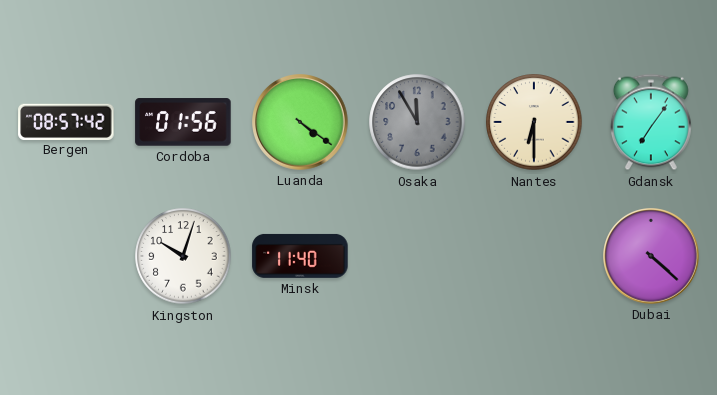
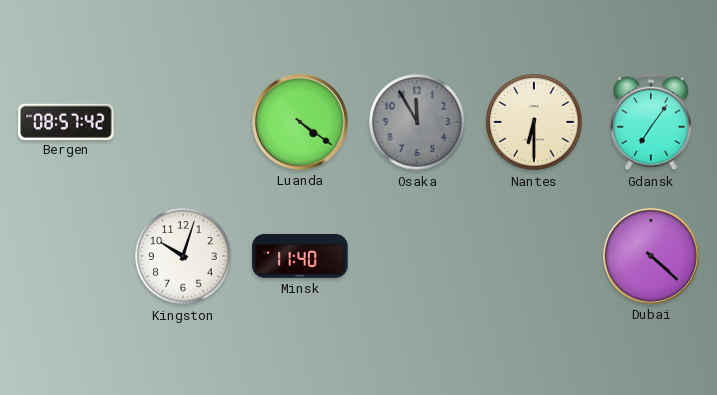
Cordoba: 01:56 -> none
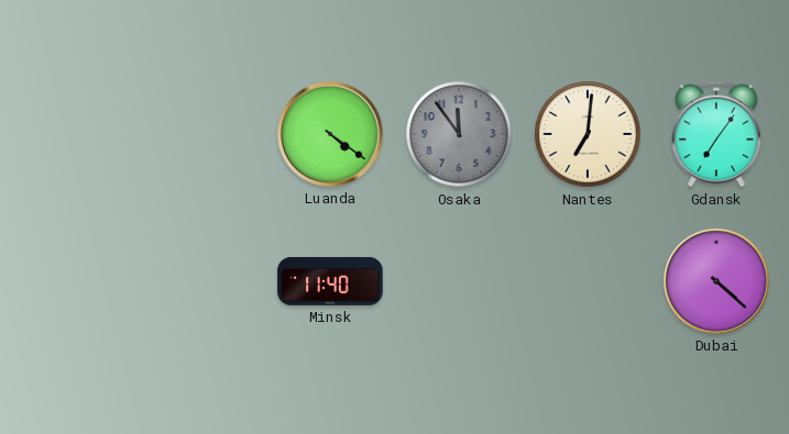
Bergen: 08:57 -> none
Osaka: 11:55 -> 11:54
Nantes: 6:30 -> 7:01
Kingston: 10:03 -> none
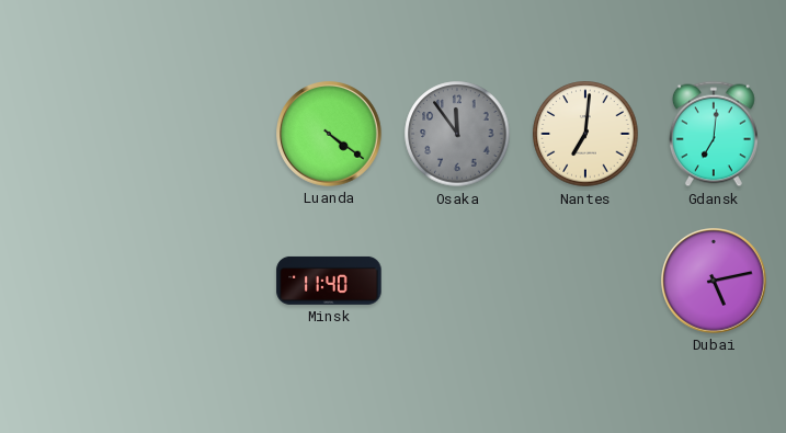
Gdansk: 7:06 -> 7:01
Dubai: 4:22 -> 5:13
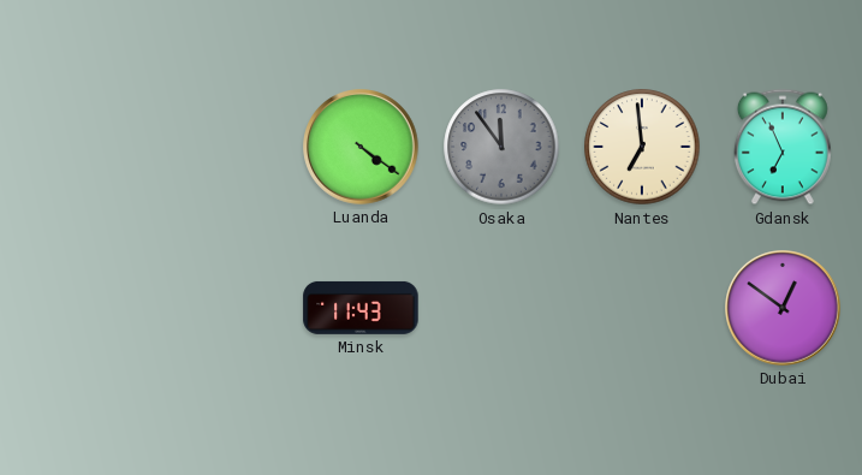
Nantes: 7:01 -> 6:59
Gdansk: 7:01 -> 6:56
Minsk: 11:40 -> 11:43
Dubai: 5:13 -> 12:51
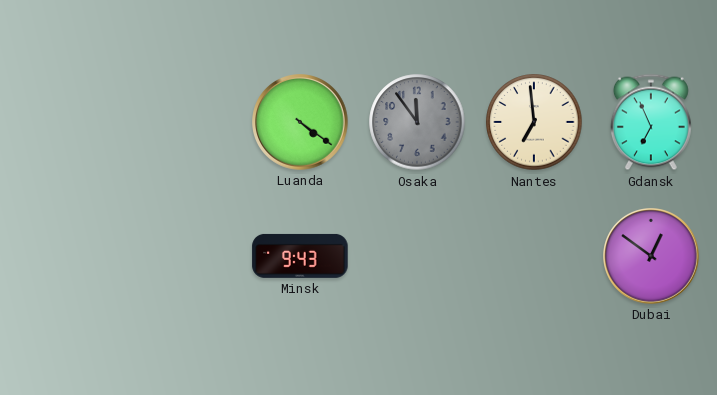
Minsk: 11:43 -> 9:43
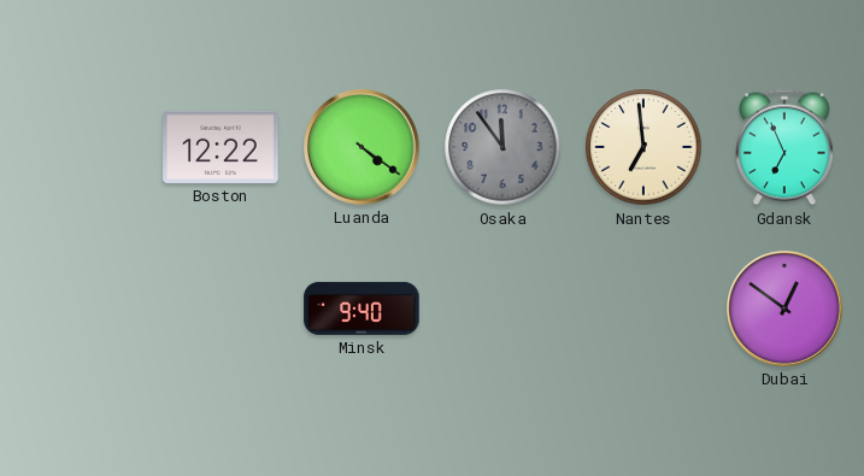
Boston: none -> 12:22
Minsk: 9:43 -> 9:40
